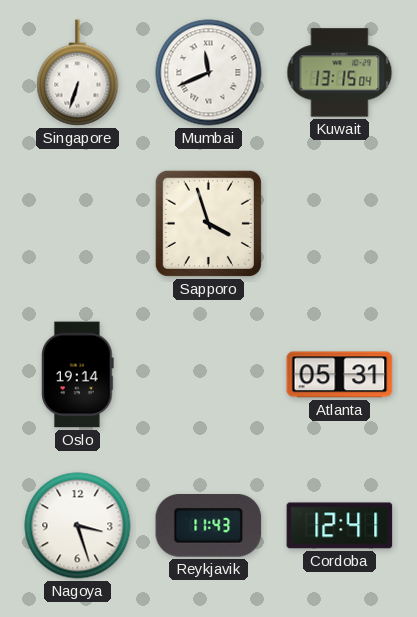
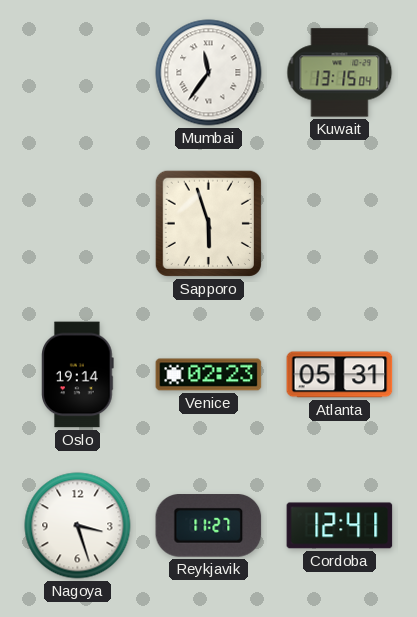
Singapore: 6:33 -> none
Mumbai: 11:41 -> 11:36
Sapporo: 3:57 -> 5:57
Venice: none -> 02:23
Reykjavik: 11:43 -> 11:27
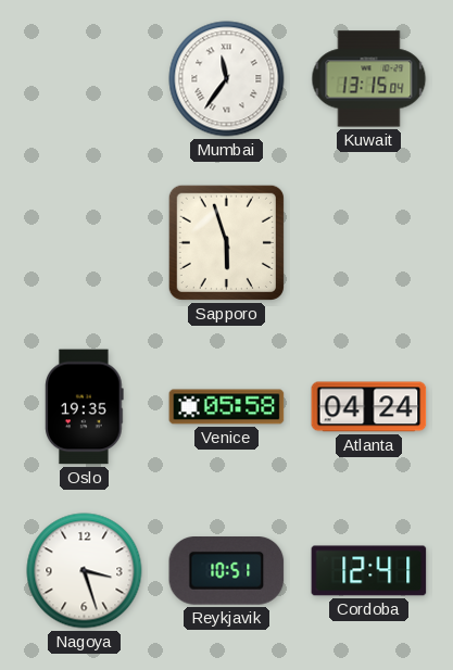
Oslo: 19:14 -> 19:35
Venice: 02:23 -> 05:58
Atlanta: 05:31 -> 04:24
Reykjavik: 11:27 -> 10:51
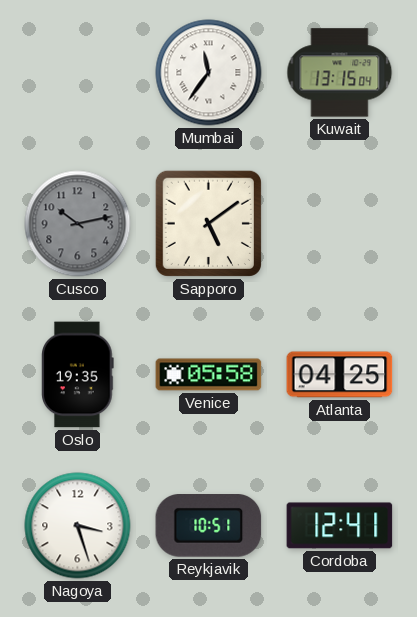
Cusco: none -> 10:13
Sapporo: 5:57 -> 5:09
Atlanta: 04:24 -> 04:25
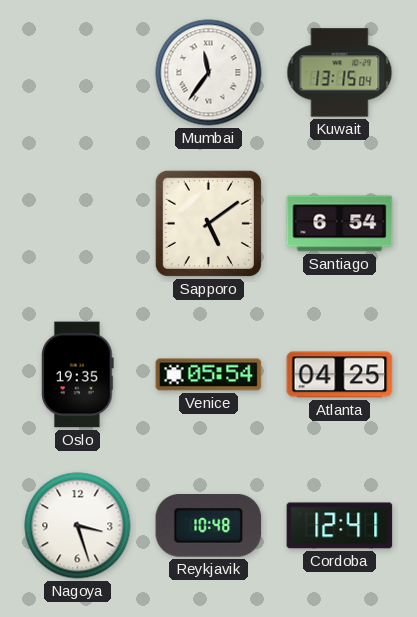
Cusco: 10:13 -> none
Santiago: none -> 6:54
Venice: 05:58 -> 05:54
Reykjavik: 10:51 -> 10:48
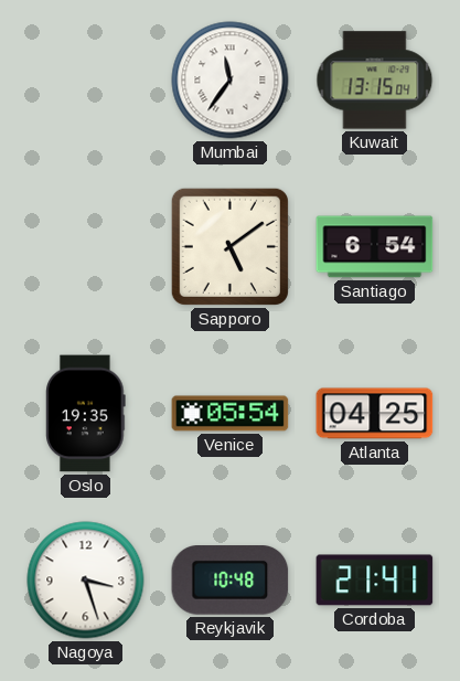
Cordoba: 12:41 -> 21:41
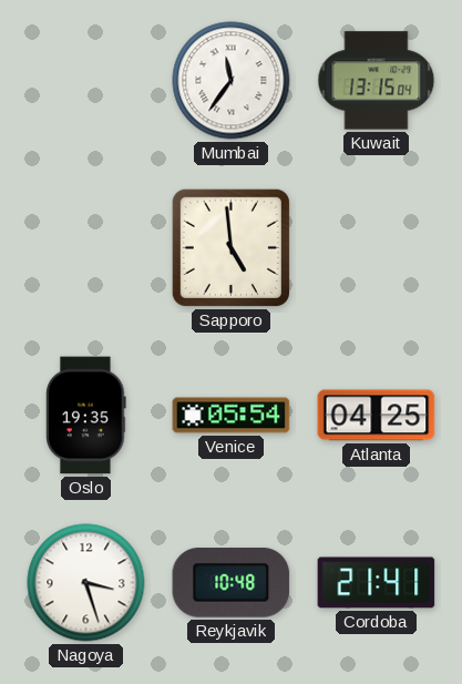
Sapporo: 5:09 -> 4:59
Santiago: 6:54 -> none
